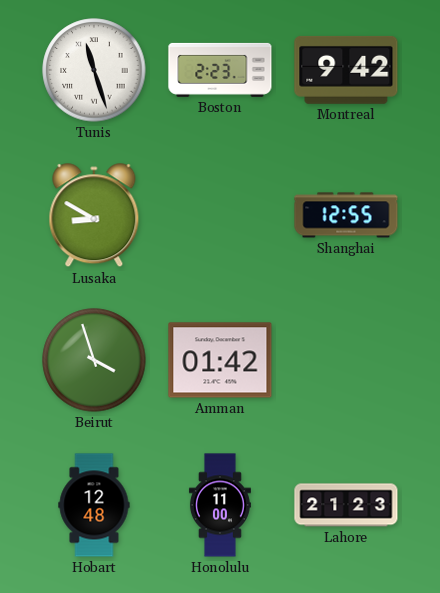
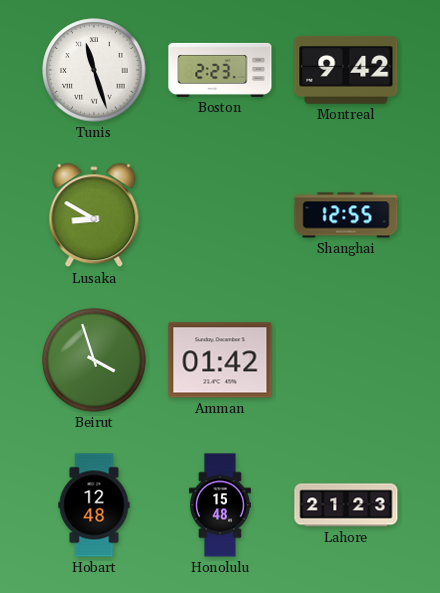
Honolulu: 11:00 -> 15:48
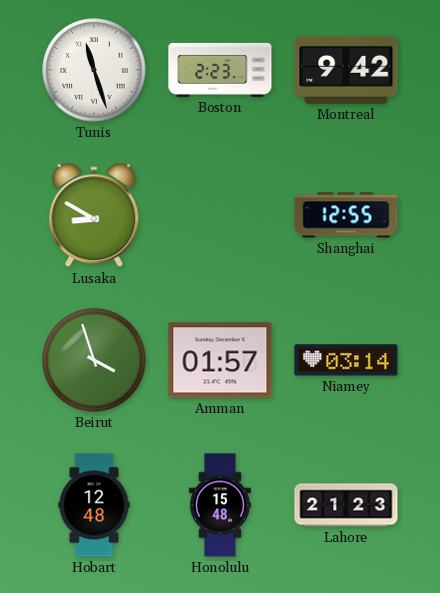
Amman: 01:42 -> 01:57
Niamey: none -> 03:14
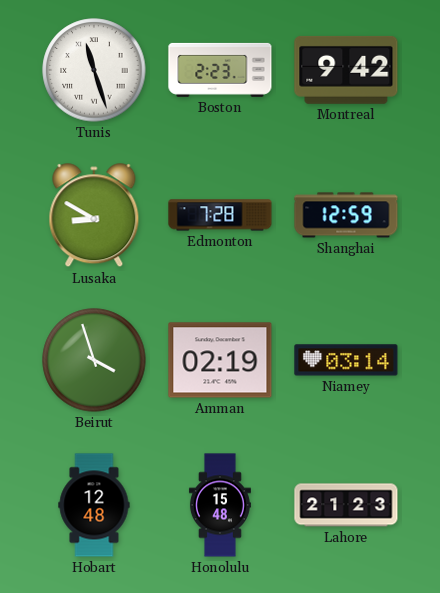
Edmonton: none -> 7:28
Shanghai: 12:55 -> 12:59
Amman: 01:57 -> 02:19
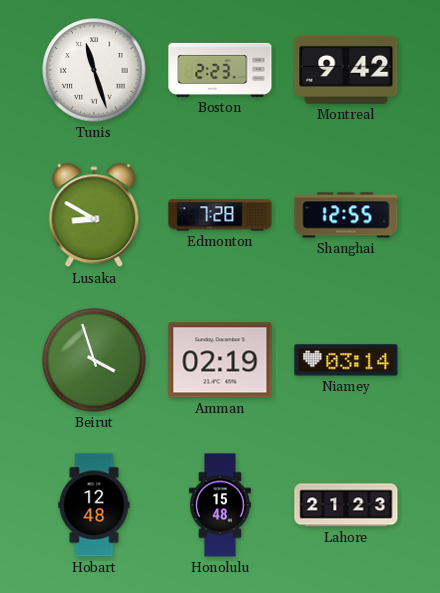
Shanghai: 12:59 -> 12:55
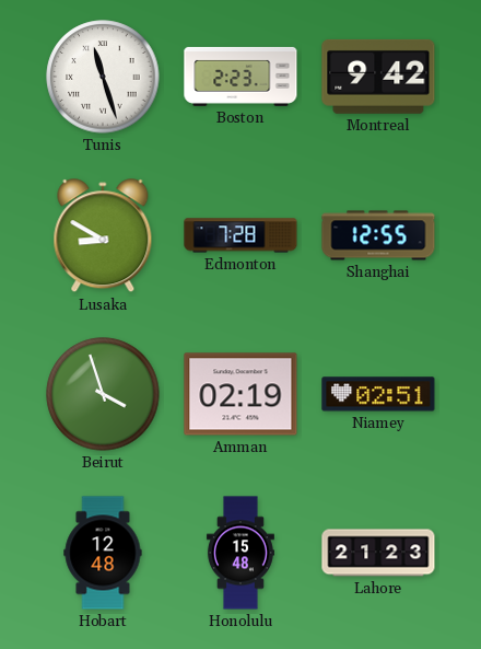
Niamey: 03:14 -> 02:51
